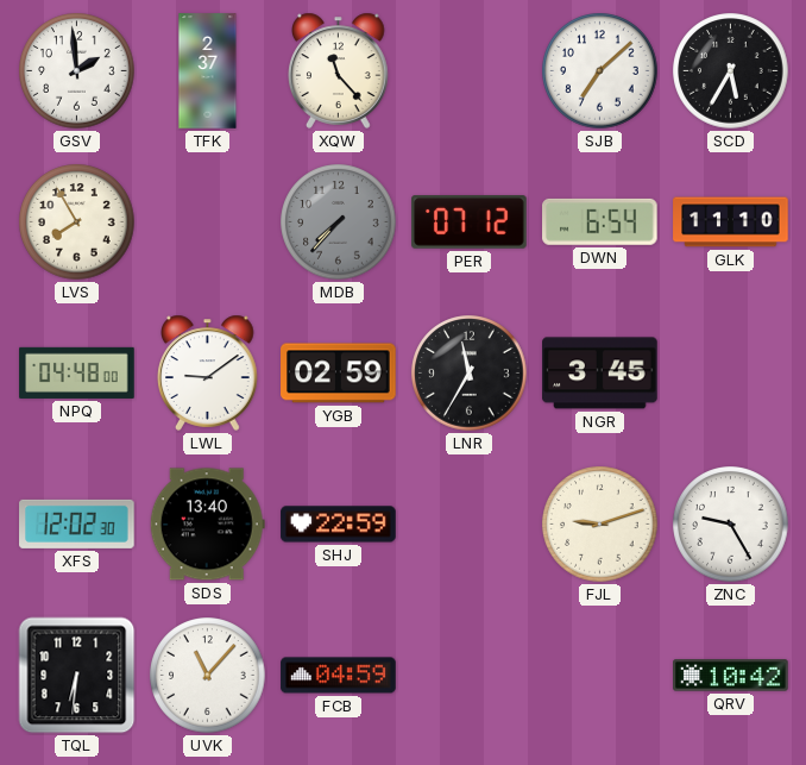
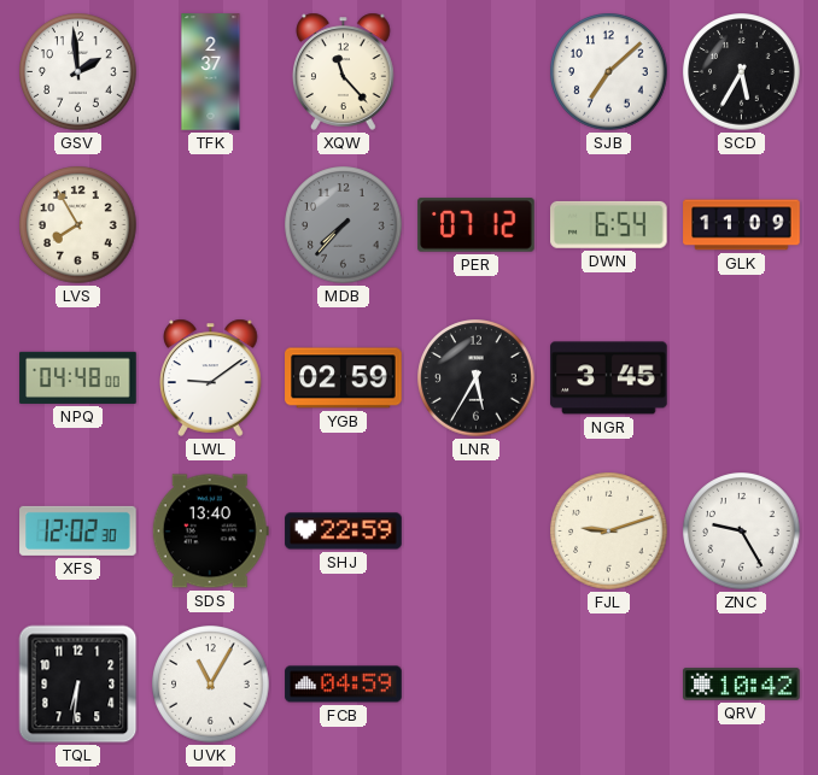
GLK: 11:10 -> 11:09
LNR: 11:35 -> 5:35
UVK: 11:07 -> 11:05
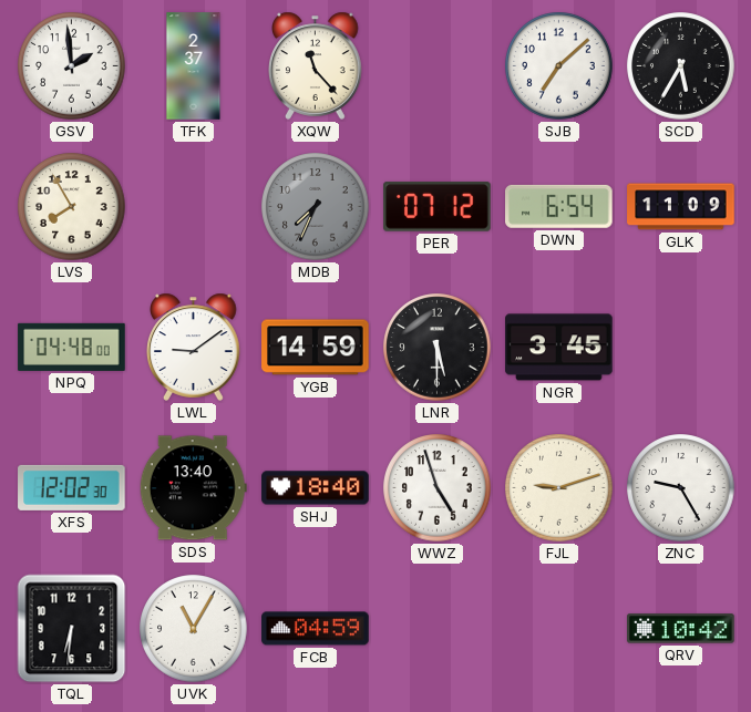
MDB: 7:37 -> 7:34
YGB: 02:59 -> 14:59
LNR: 5:35 -> 5:30
SHJ: 22:59 -> 18:40
WWZ: none -> 4:57
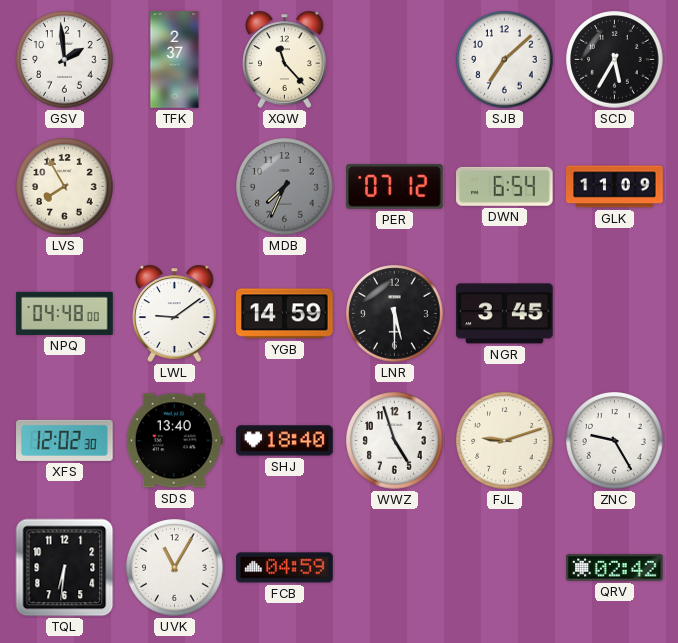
QRV: 10:42 -> 02:42
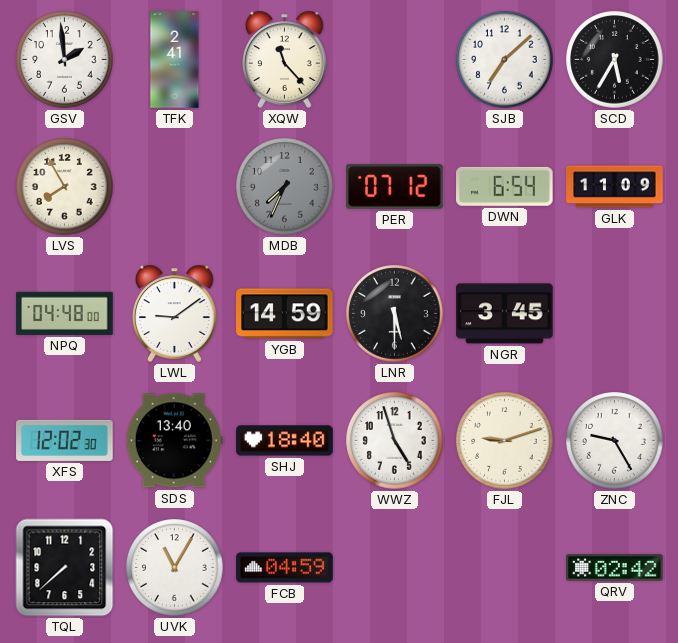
TFK: 2:37 -> 2:41
TQL: 6:31 -> 7:38
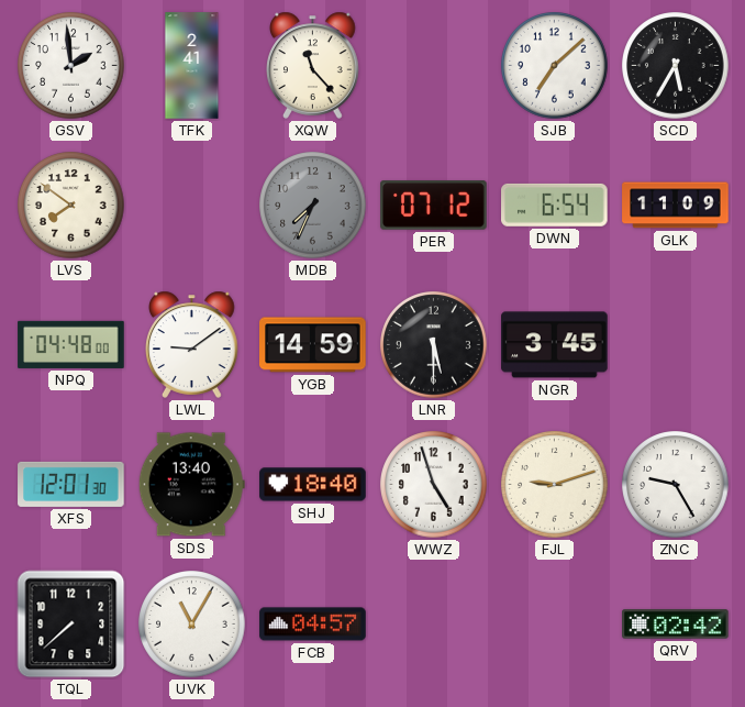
LVS: 7:55 -> 7:51
XFS: 12:02 -> 12:01
FCB: 04:59 -> 04:57
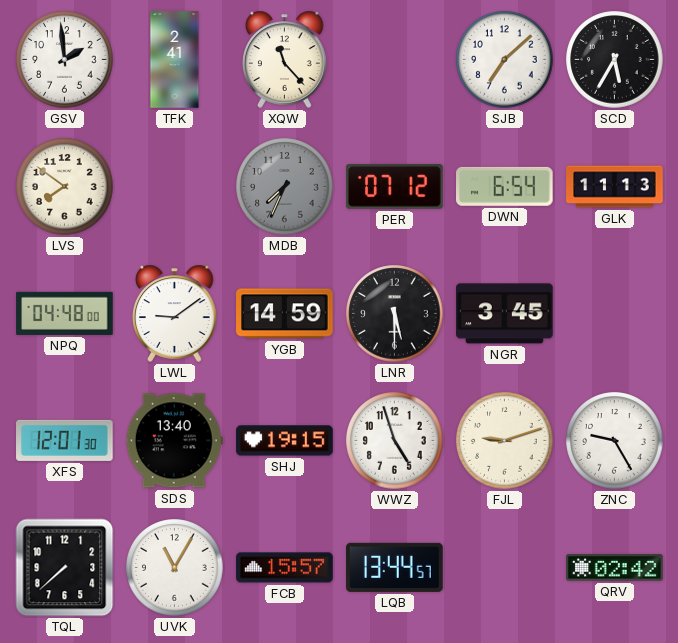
GLK: 11:09 -> 11:13
SHJ: 18:40 -> 19:15
FCB: 04:57 -> 15:57
LQB: none -> 13:44
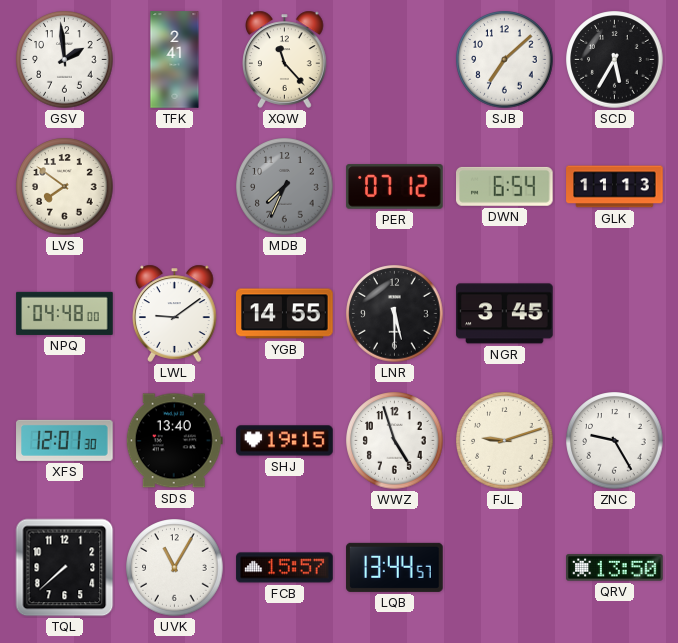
YGB: 14:59 -> 14:55
QRV: 02:42 -> 13:50
